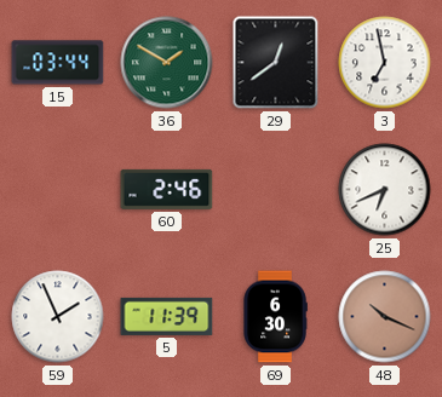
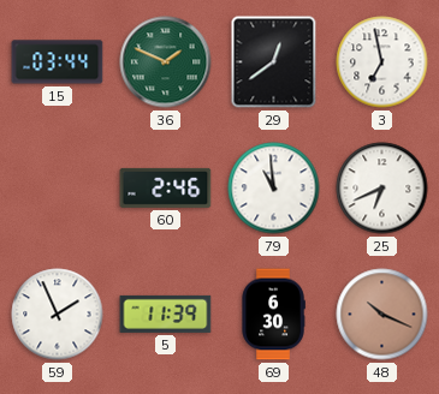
36: 1:50 -> 1:49
79: none -> 10:59
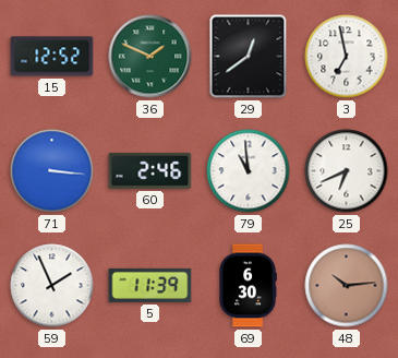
15: 03:44 -> 12:52
71: none -> 3:16
48: 10:19 -> 10:14
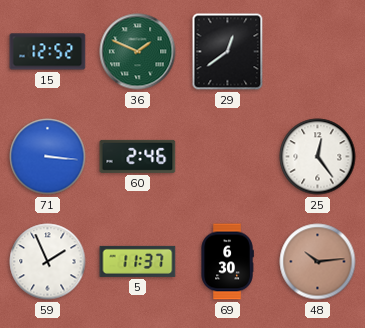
3: 6:58 -> none
79: 10:59 -> none
25: 6:41 -> 12:24
5: 11:39 -> 11:37
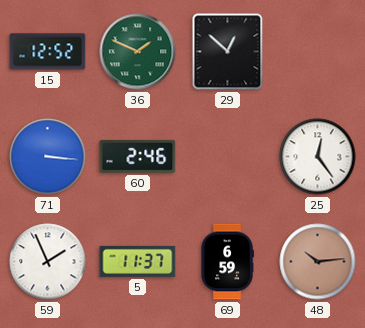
29: 12:39 -> 12:52
69: 6:30 -> 6:59
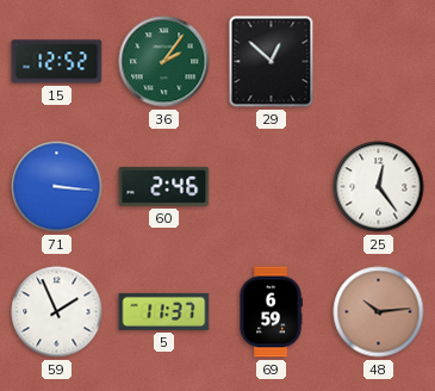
36: 1:49 -> 2:06
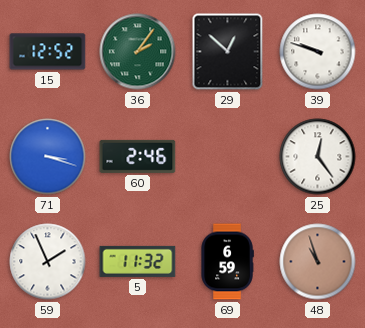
39: none -> 9:48
71: 3:16 -> 3:18
5: 11:37 -> 11:32
48: 10:14 -> 10:57
